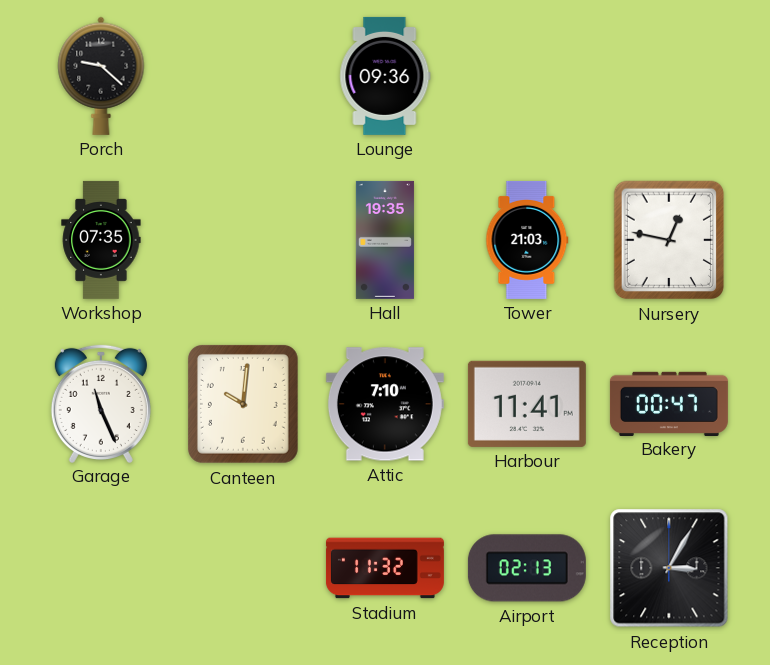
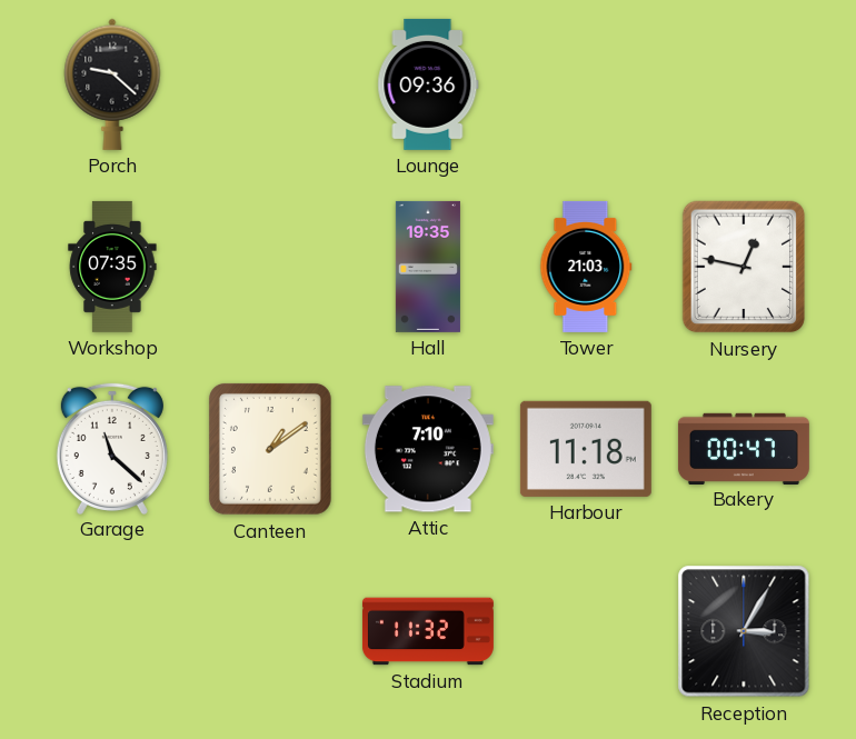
Garage: 11:26 -> 11:22
Canteen: 10:01 -> 1:09
Harbour: 11:41 -> 11:18
Airport: 02:13 -> none
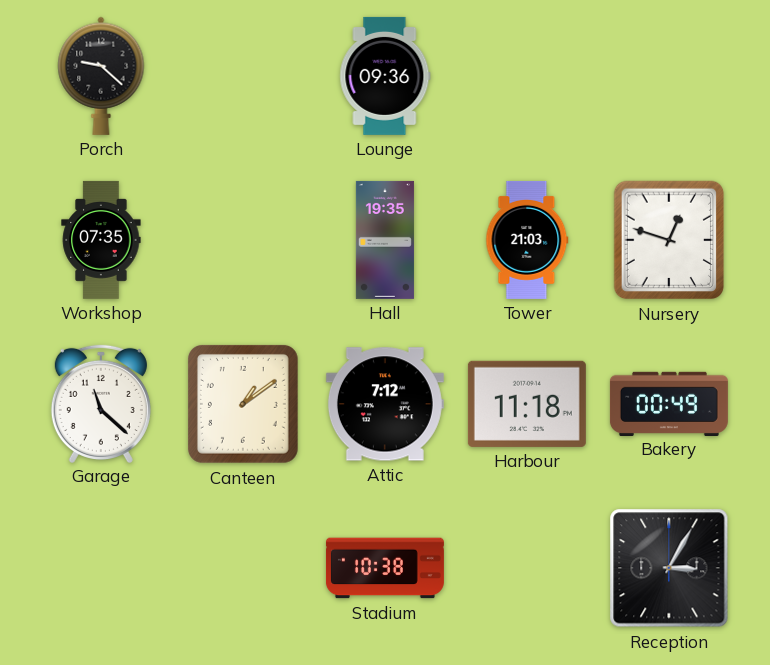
Nursery: 12:47 -> 12:48
Attic: 7:10 -> 7:12
Bakery: 00:47 -> 00:49
Stadium: 11:32 -> 10:38
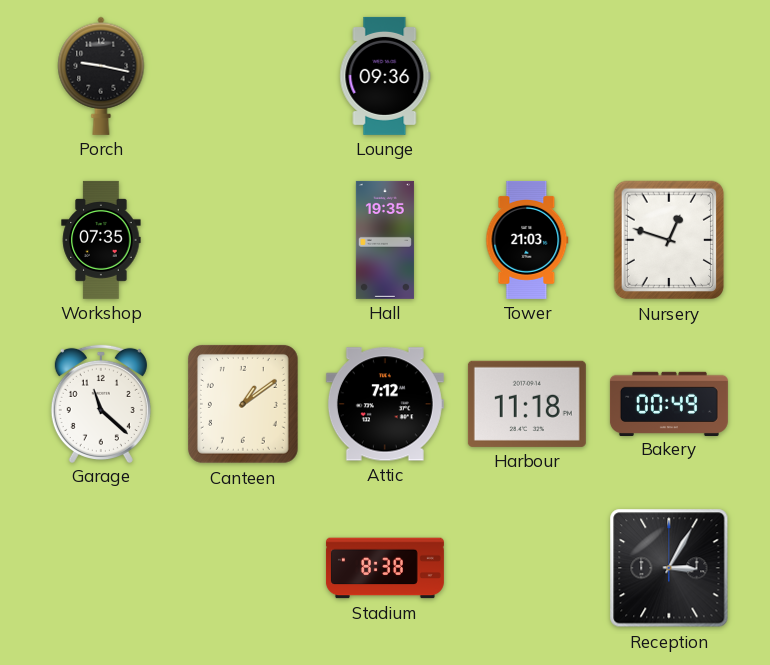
Porch: 9:22 -> 9:17
Stadium: 10:38 -> 8:38
